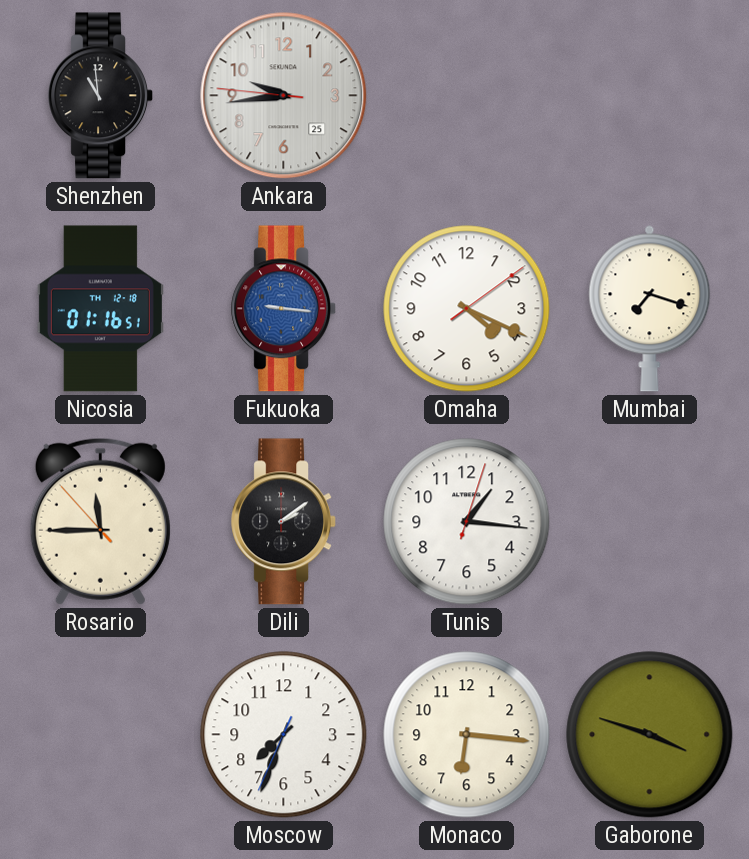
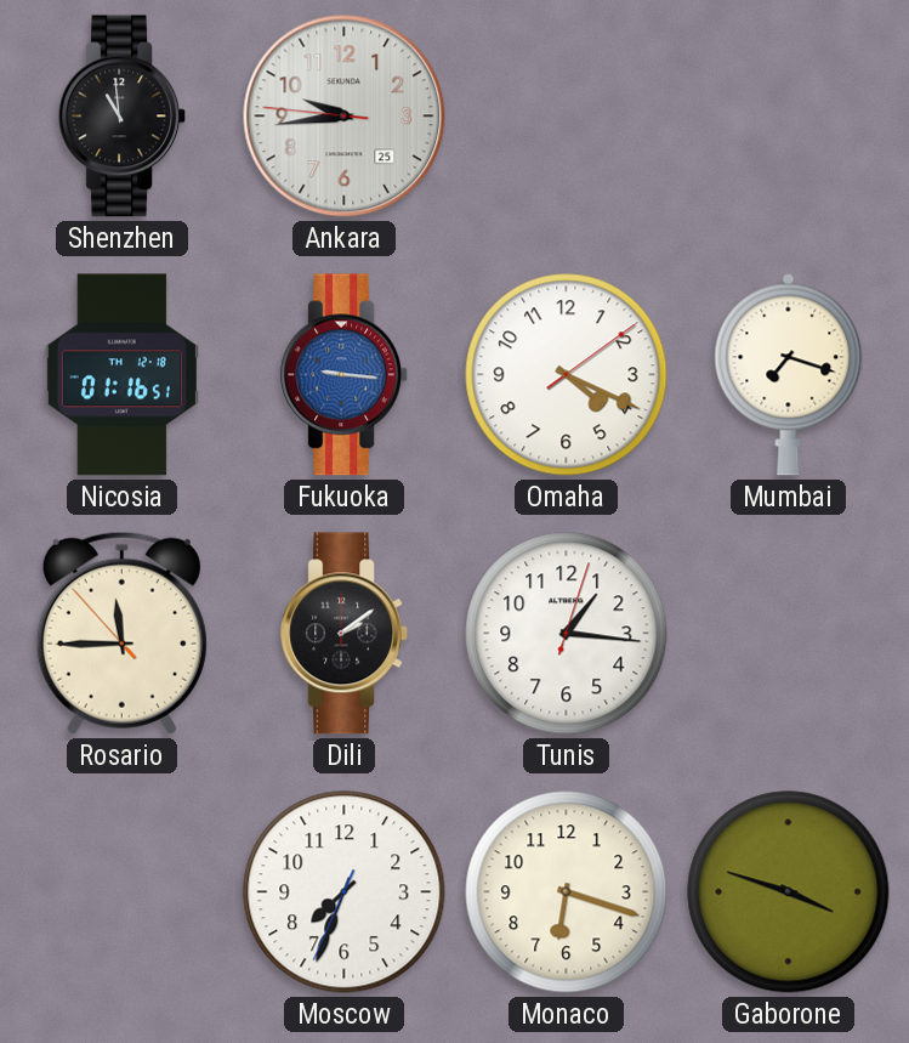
Monaco: 6:16 -> 6:18
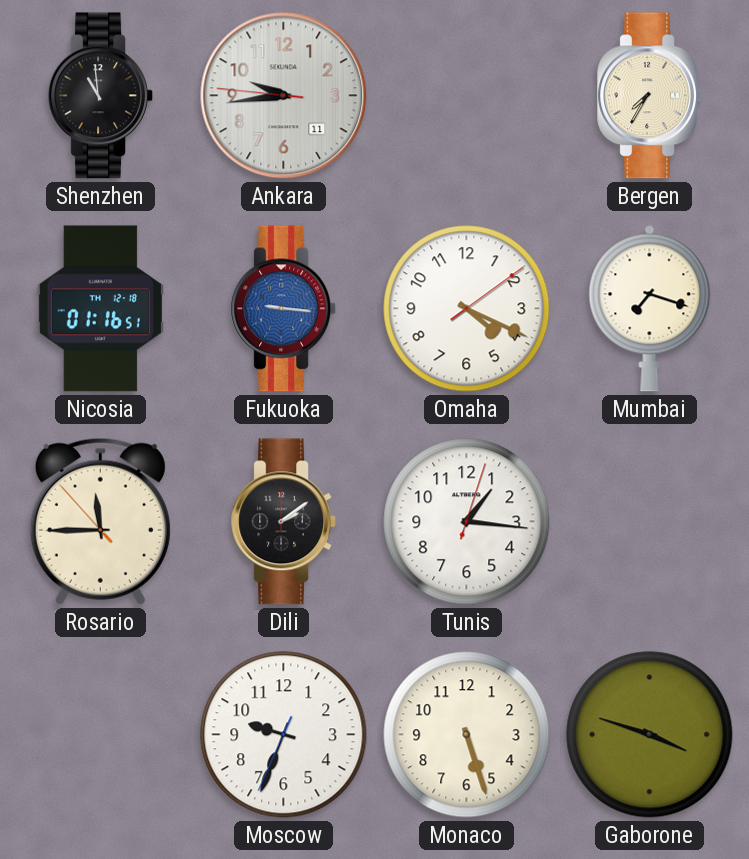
Ankara date: 25 -> 11
Bergen: none -> 7:35
Moscow: 7:33 -> 9:33
Monaco: 6:18 -> 5:27
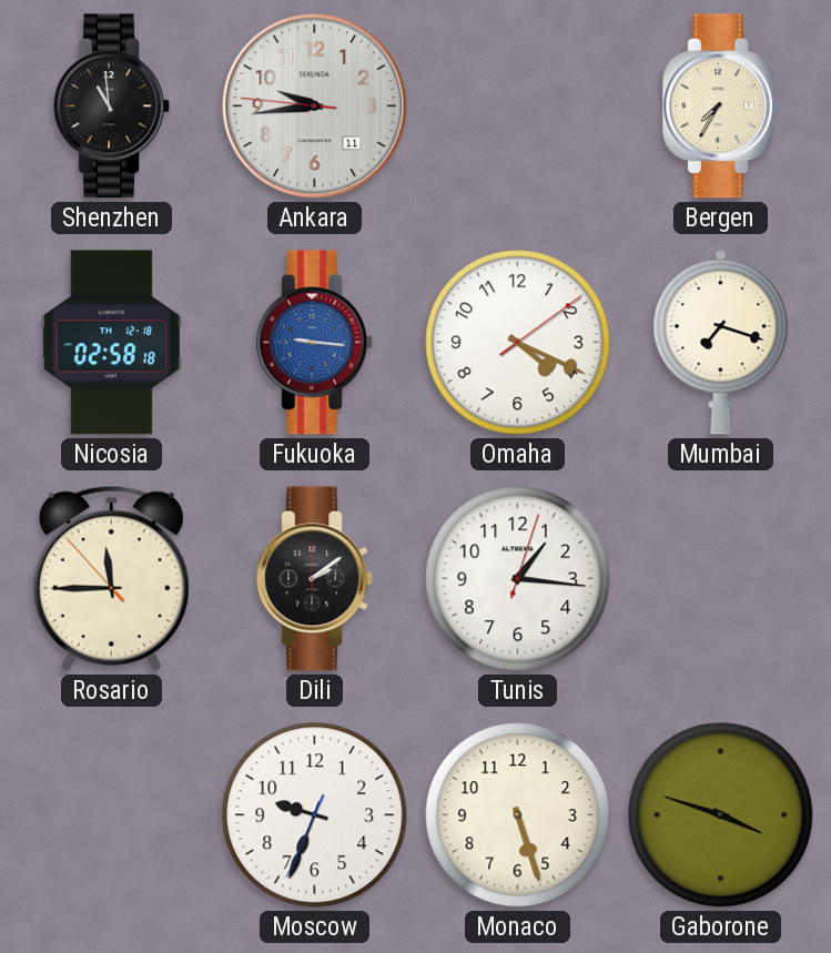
Nicosia: 01:16 -> 02:58
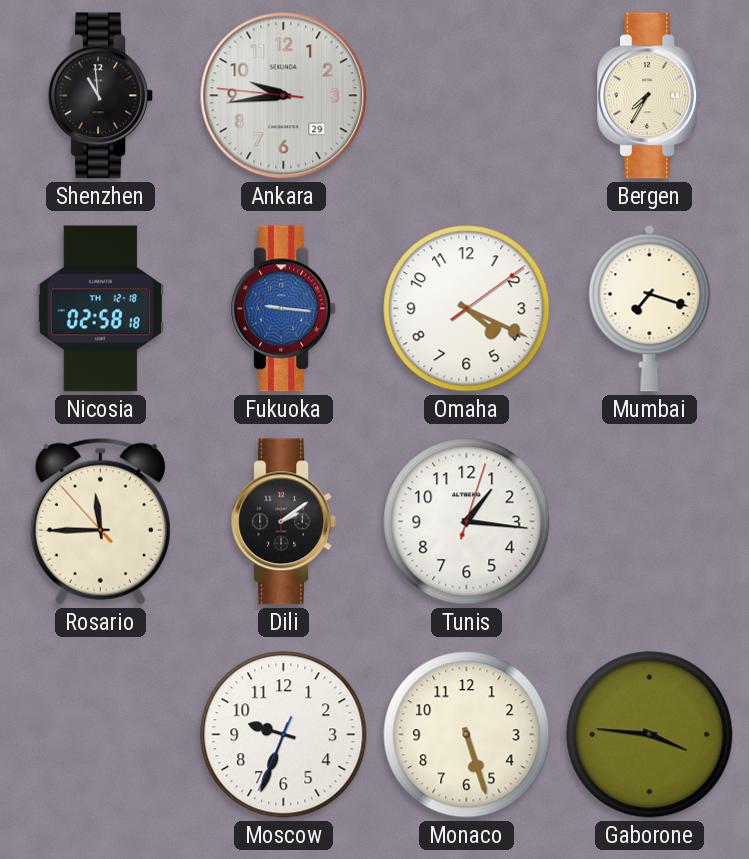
Ankara date: 11 -> 29
Gaborone: 3:48 -> 3:46
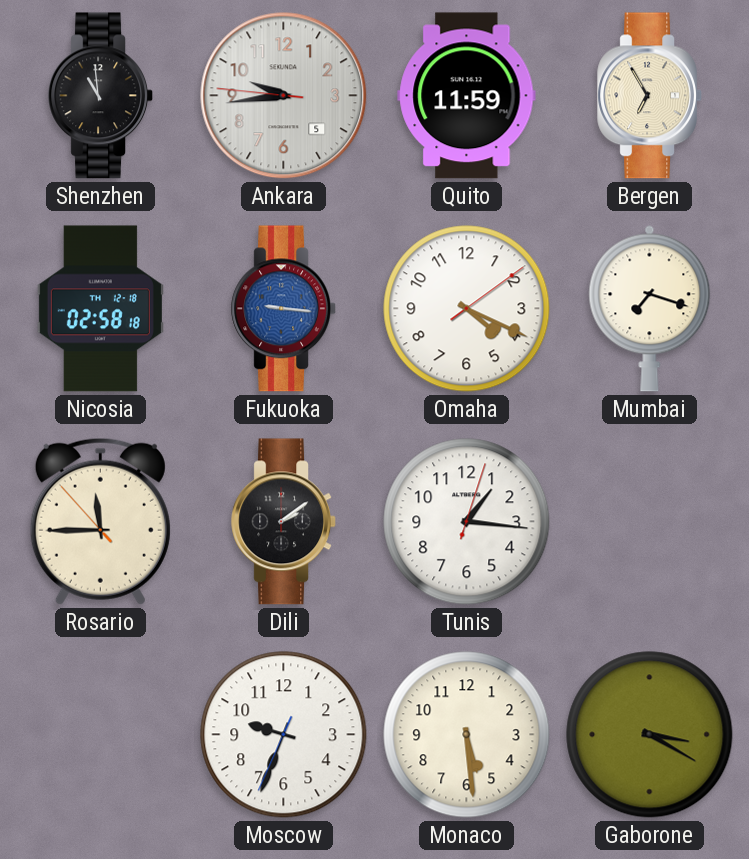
Ankara date: 29 -> 5
Quito: none -> 11:59
Bergen: 7:35 -> 6:55
Monaco: 5:27 -> 5:29
Gaborone: 3:46 -> 3:20
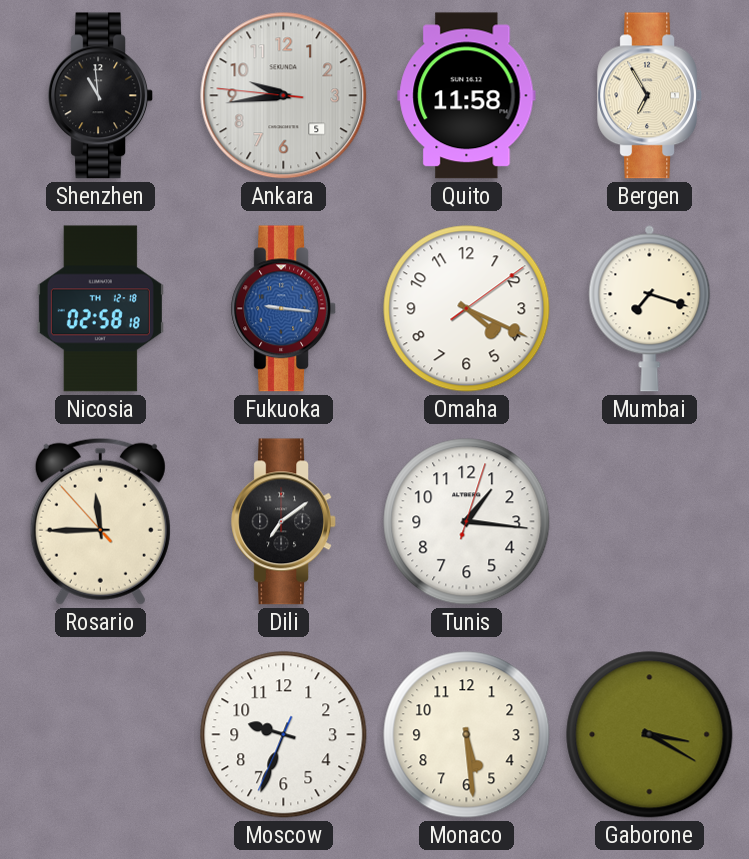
Quito: 11:59 -> 11:58
Dili: 2:09 -> 7:09
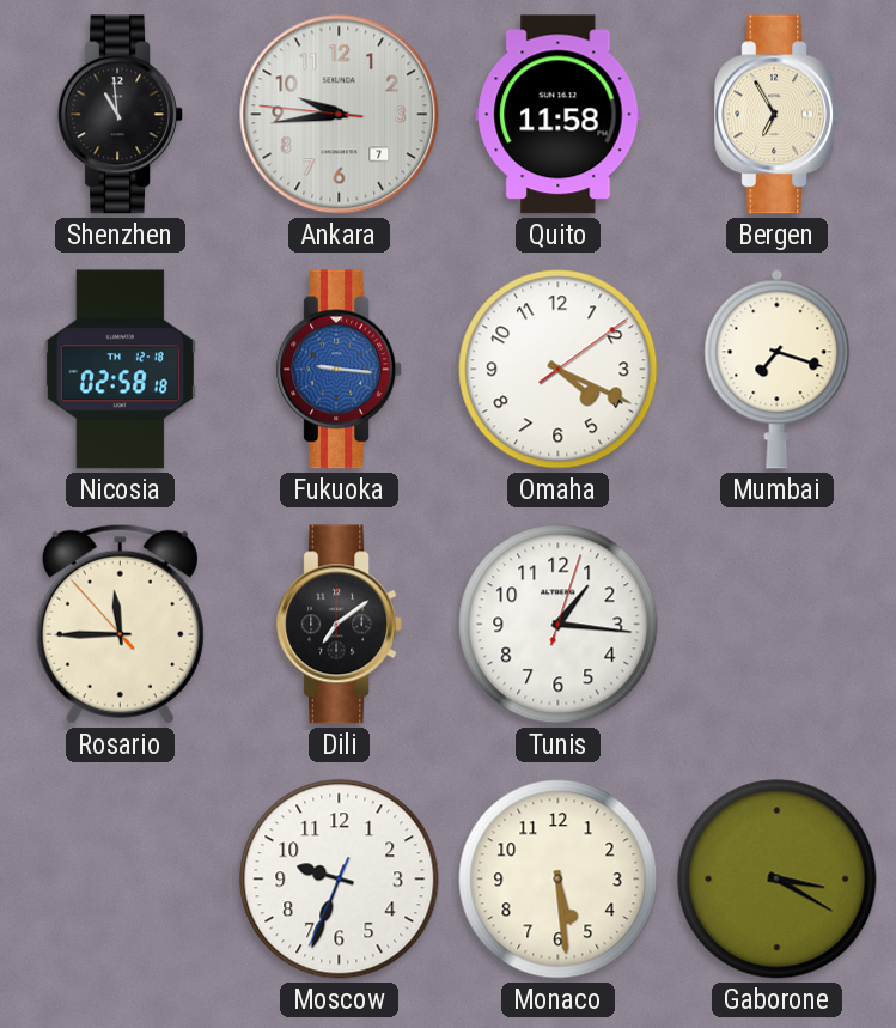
Ankara date: 5 -> 7
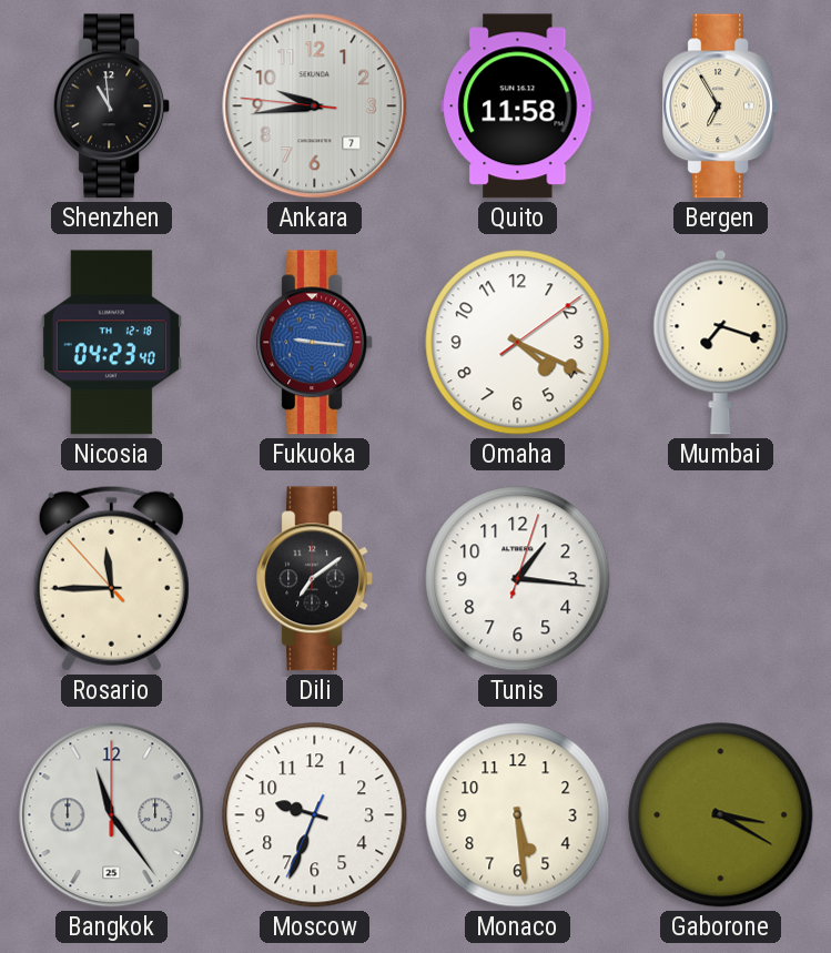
Nicosia: 02:58 -> 04:23
Bangkok: none -> 11:24
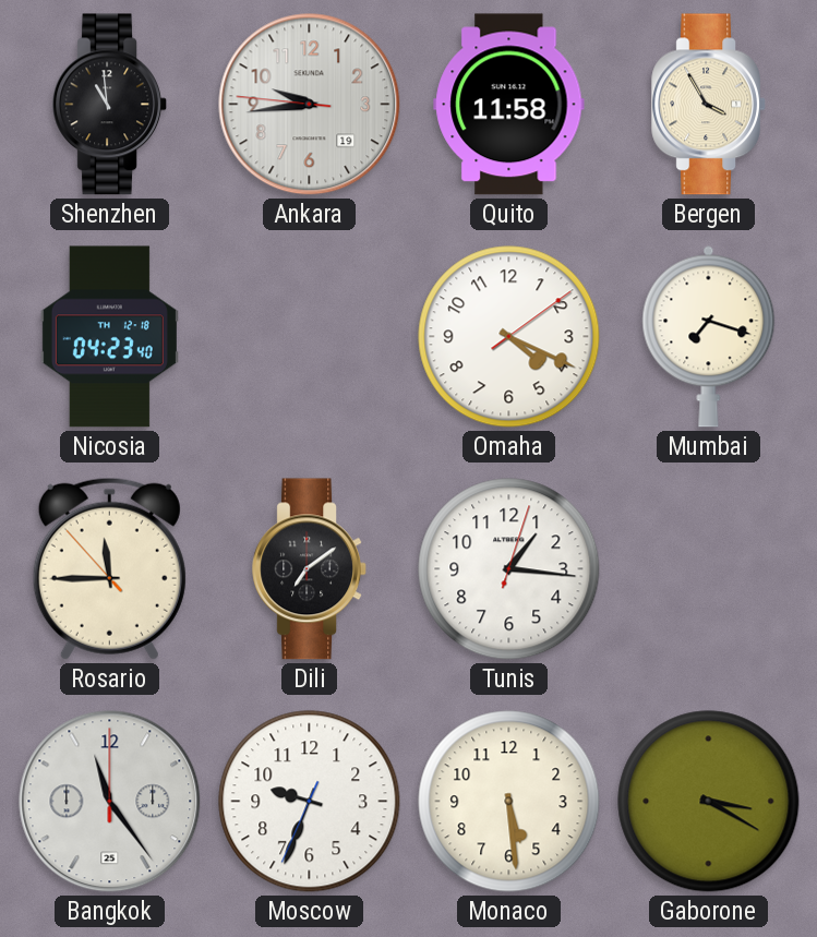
Ankara date: 7 -> 19
Bergen: 6:55 -> 3:55
Fukuoka: 9:16 -> none
